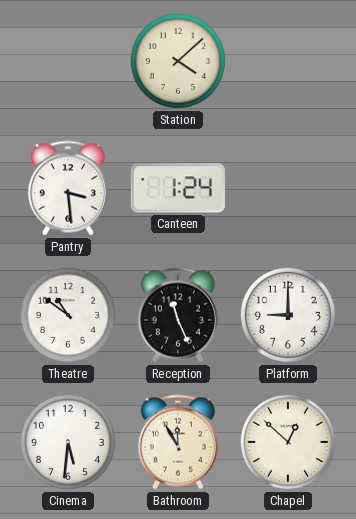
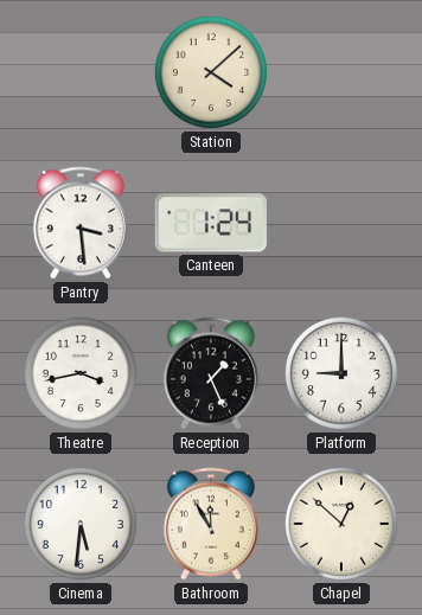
Theatre: 10:51 -> 3:43
Reception: 11:26 -> 1:26
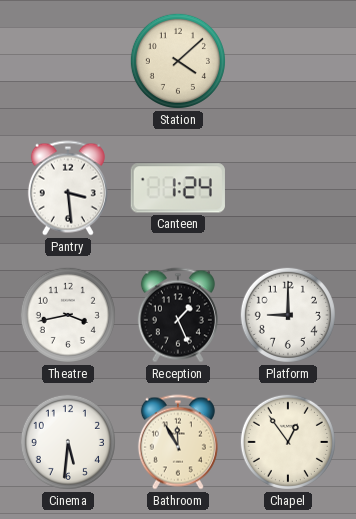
Chapel: 12:52 -> 12:54
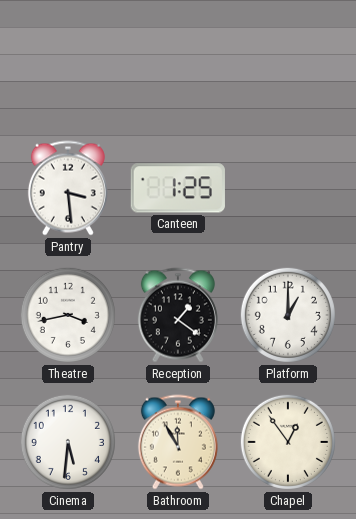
Station: 4:08 -> none
Canteen: 1:24 -> 1:25
Reception: 1:26 -> 1:21
Platform: 9:00 -> 1:00
